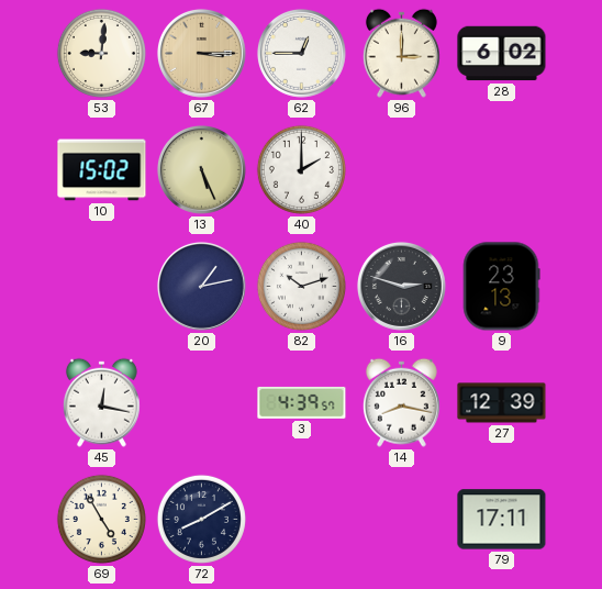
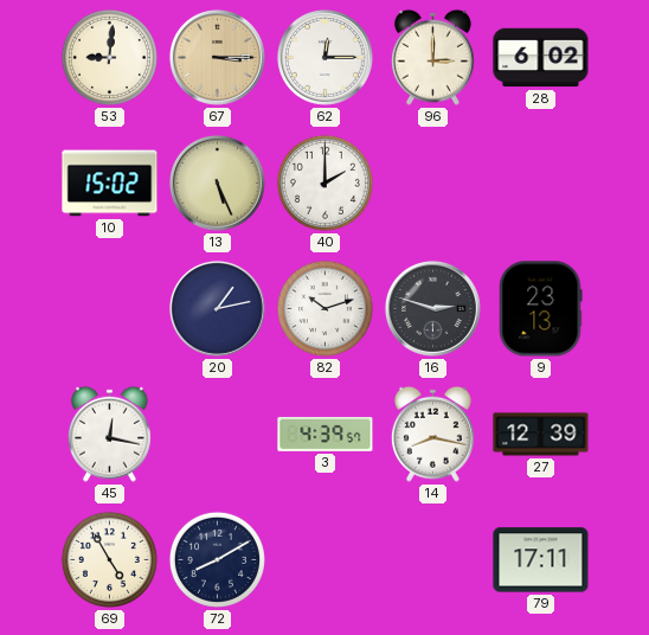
62: 12:45 -> 12:15
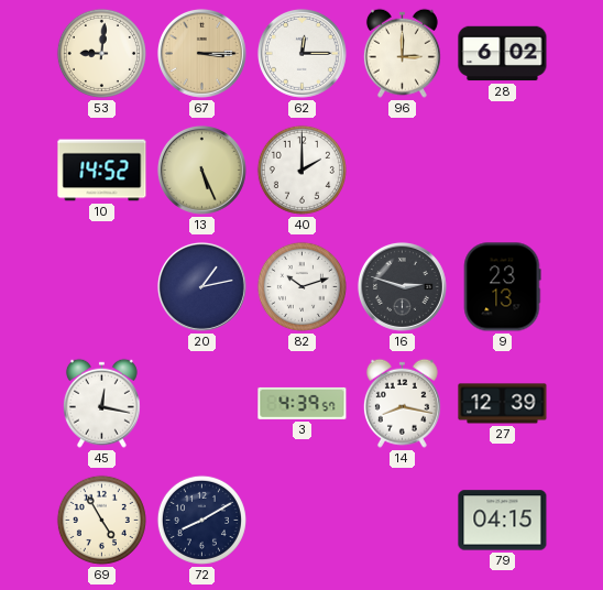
10: 15:02 -> 14:52
79: 17:11 -> 04:15
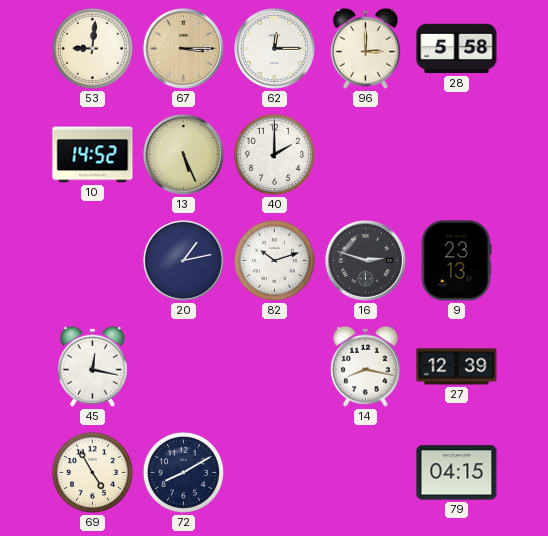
28: 6:02 -> 5:58
3: 4:39 -> none
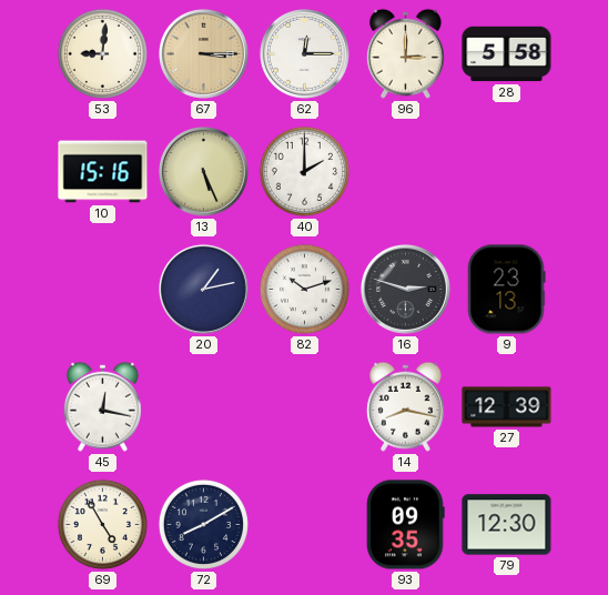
10: 14:52 -> 15:16
93: none -> 09:35
79: 04:15 -> 12:30
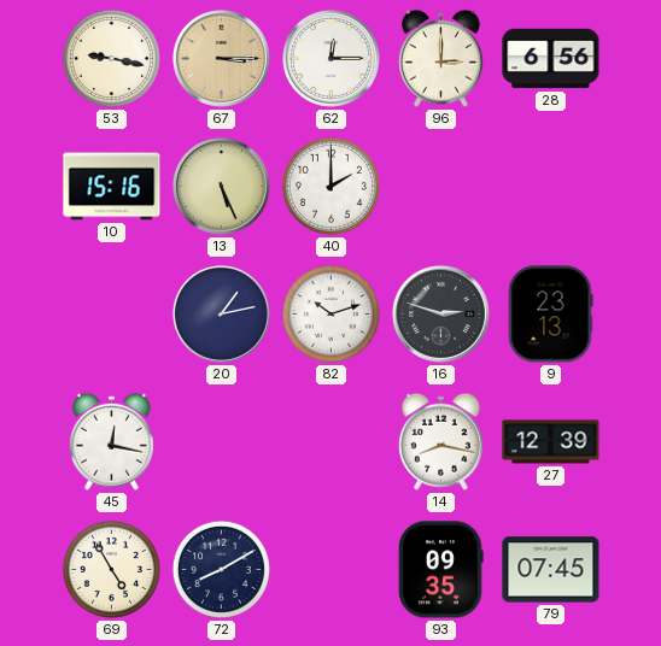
53: 9:01 -> 9:17
28: 5:58 -> 6:56
79: 12:30 -> 07:45
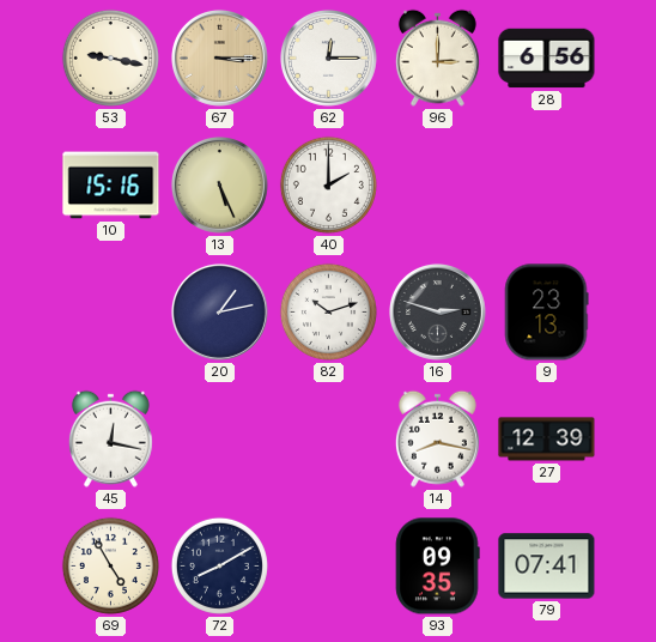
79: 07:45 -> 07:41
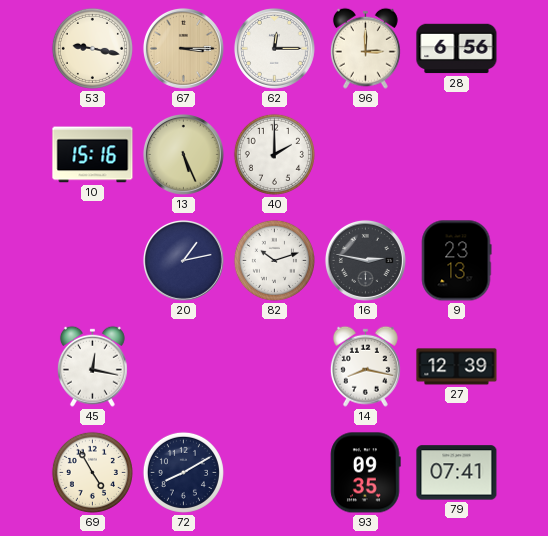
16: 2:48 -> 2:47
